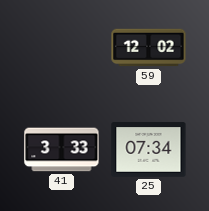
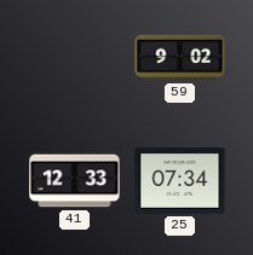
59: 12:02 -> 9:02
41: 3:33 -> 12:33
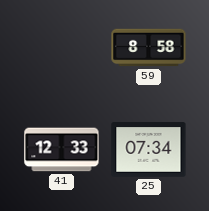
59: 9:02 -> 8:58
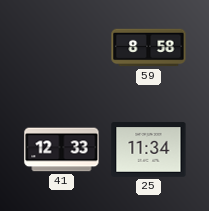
25: 07:34 -> 11:34
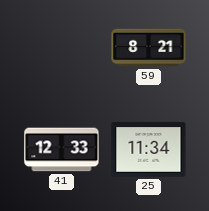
59: 8:58 -> 8:21
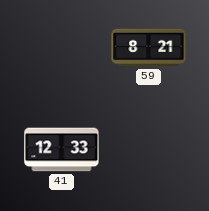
25: 11:34 -> none
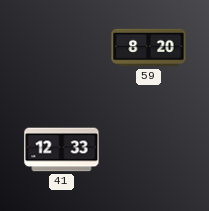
59: 8:21 -> 8:20
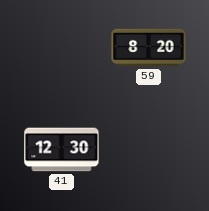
41: 12:33 -> 12:30
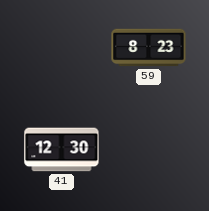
59: 8:20 -> 8:23
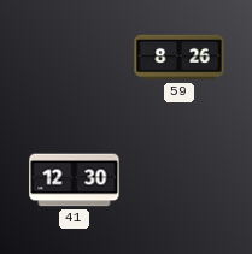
59: 8:23 -> 8:26
